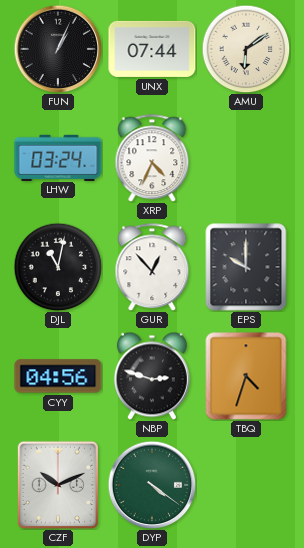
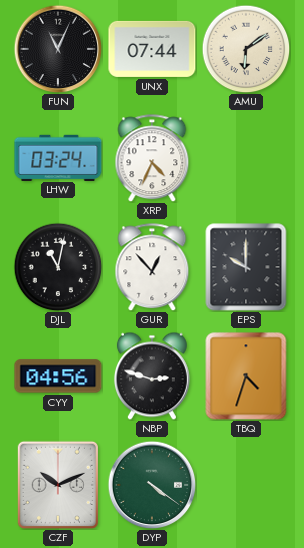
FUN: 1:04 -> 11:04
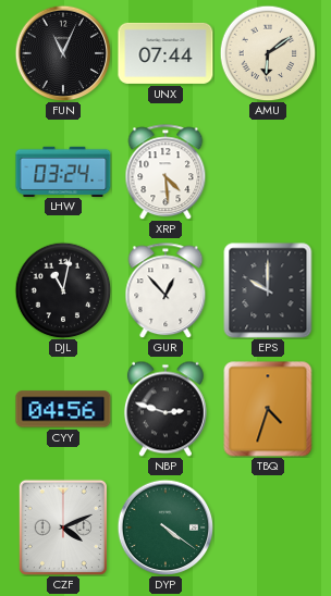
XRP: 4:34 -> 4:29
CZF: 10:11 -> 4:11
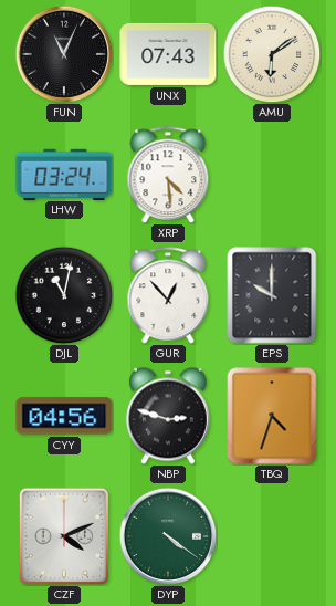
UNX: 07:44 -> 07:43
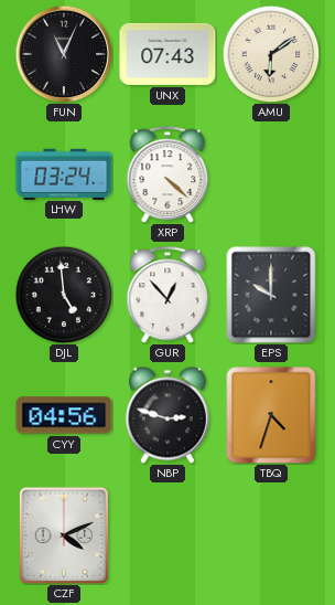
XRP: 4:29 -> 4:22
DJL: 11:02 -> 4:59
DYP: 4:21 -> none
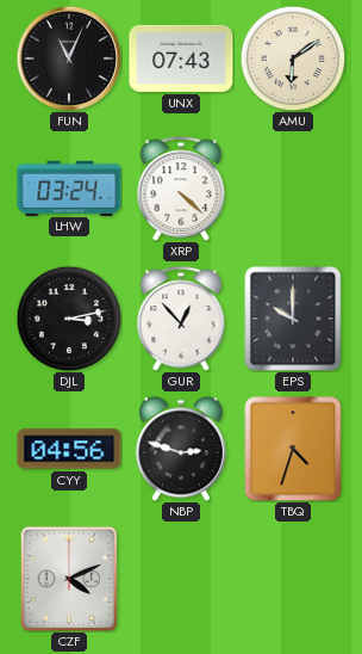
DJL: 4:59 -> 3:13
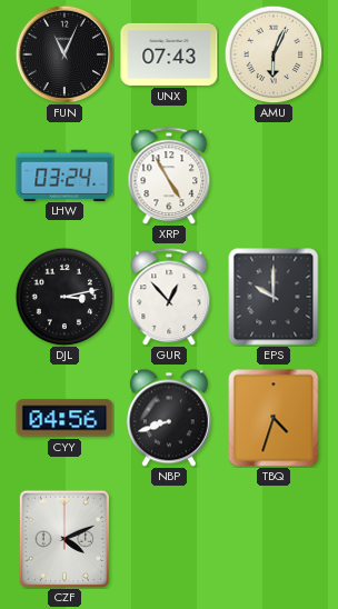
AMU: 6:09 -> 6:04
XRP: 4:22 -> 4:55
NBP: 2:48 -> 8:42
